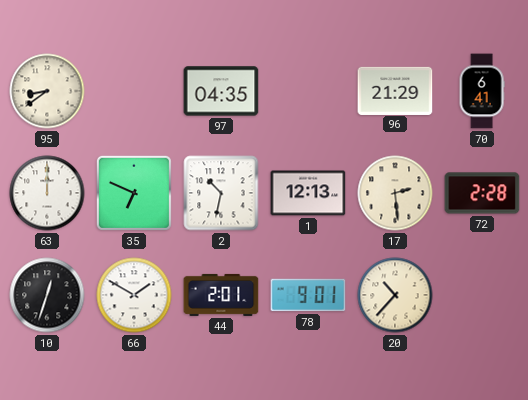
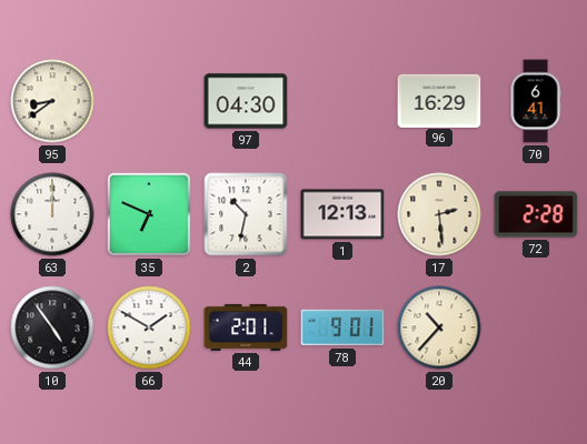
97: 04:35 -> 04:30
96: 21:29 -> 16:29
10: 12:33 -> 4:54
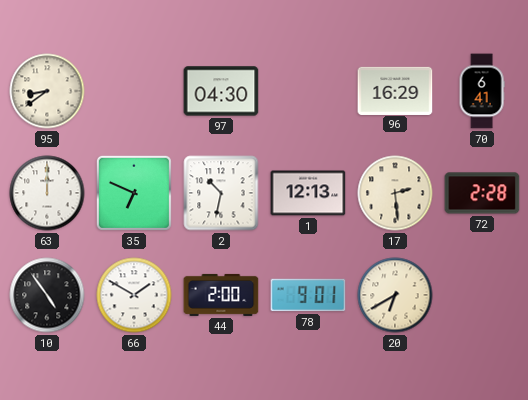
44: 2:01 -> 2:00
20: 10:37 -> 6:40
